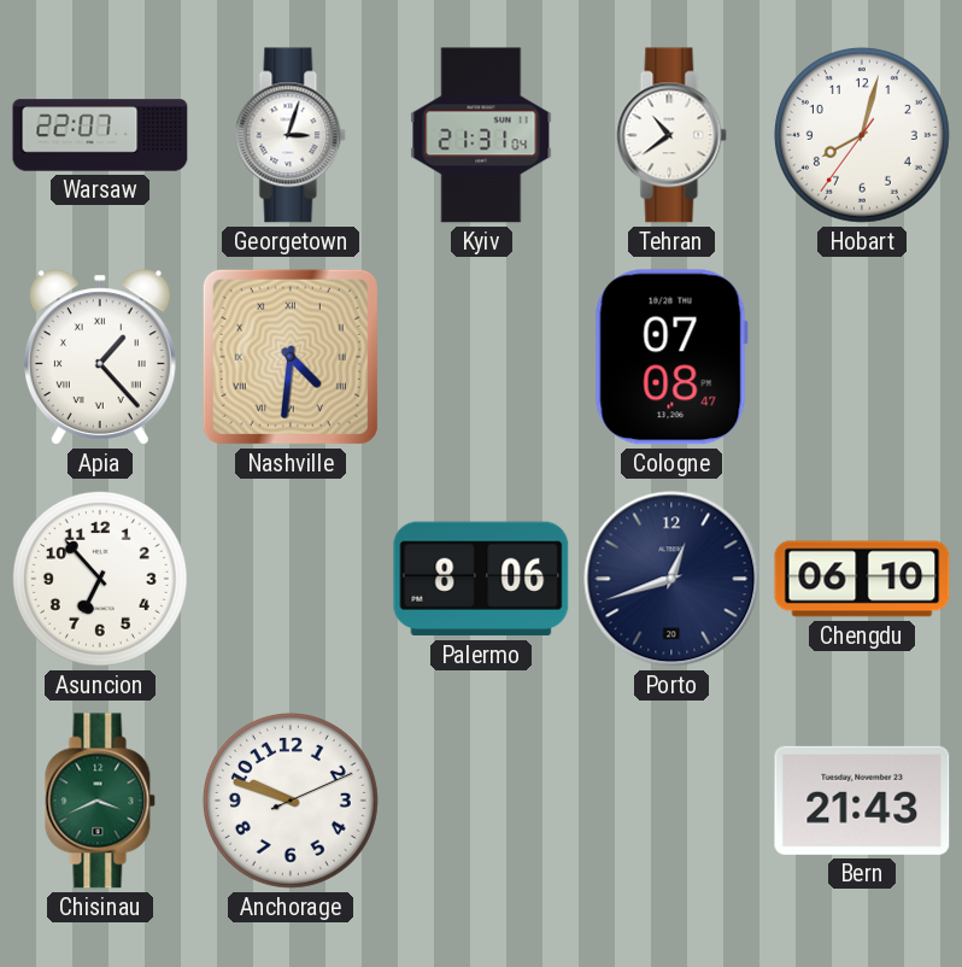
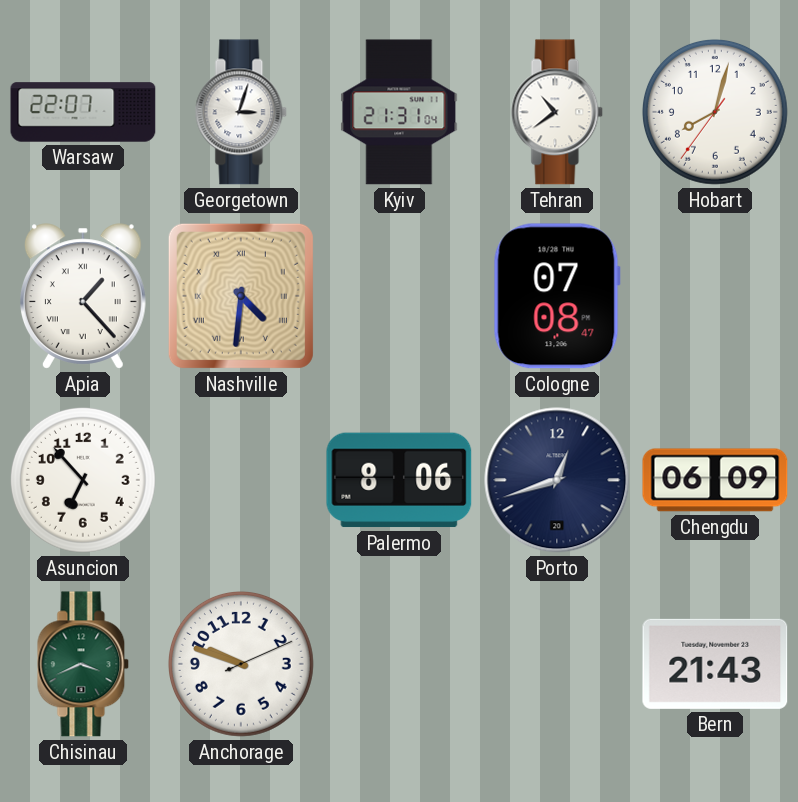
Chengdu: 06:10 -> 06:09
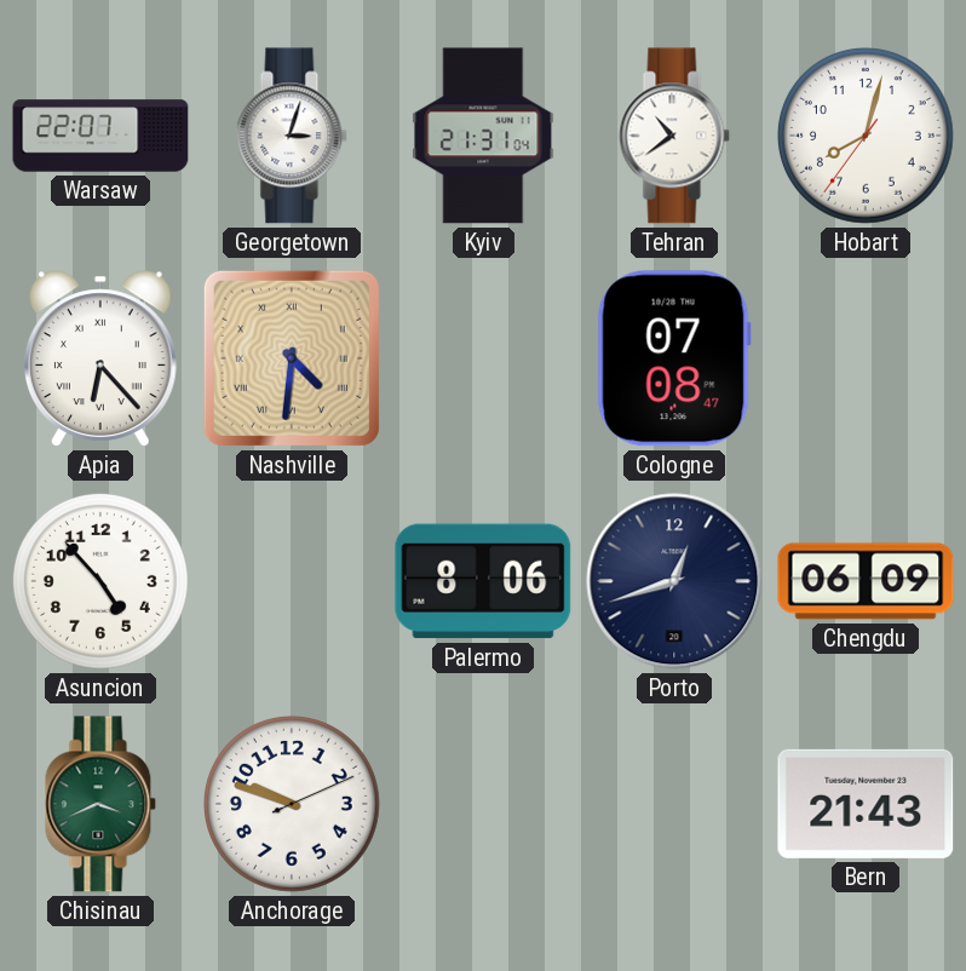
Apia: 1:23 -> 6:23
Asuncion: 6:53 -> 4:53
